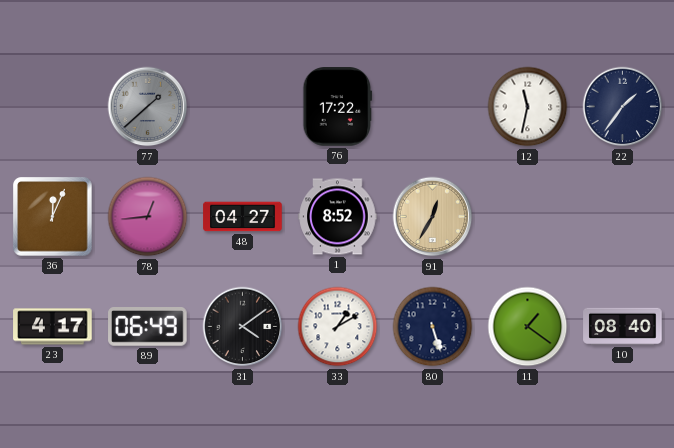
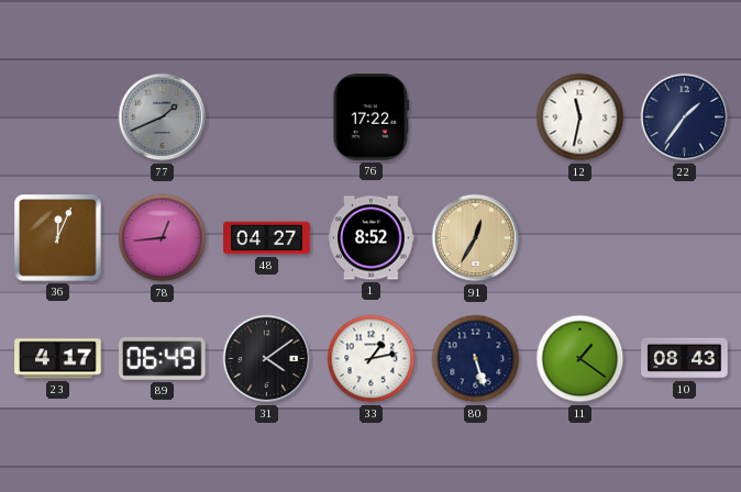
77: 1:38 -> 1:41
33: 1:10 -> 1:13
10: 08:40 -> 08:43
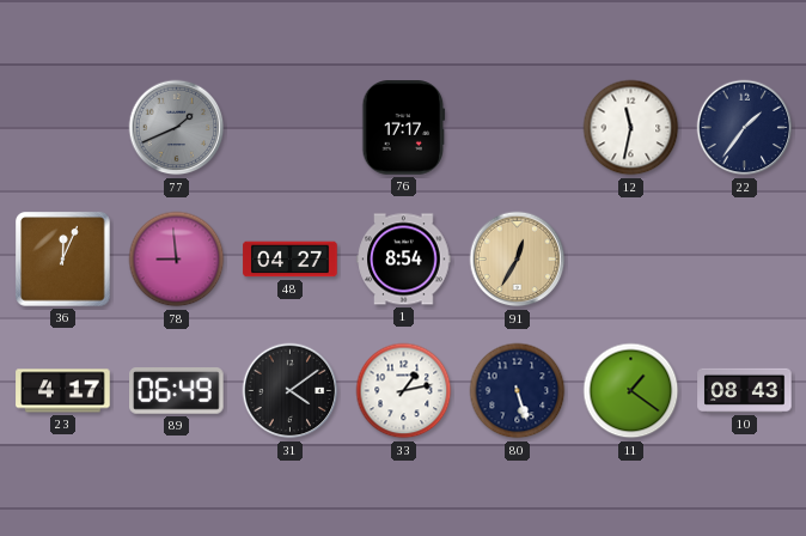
76: 17:22 -> 17:17
78: 12:44 -> 8:59
1: 8:52 -> 8:54
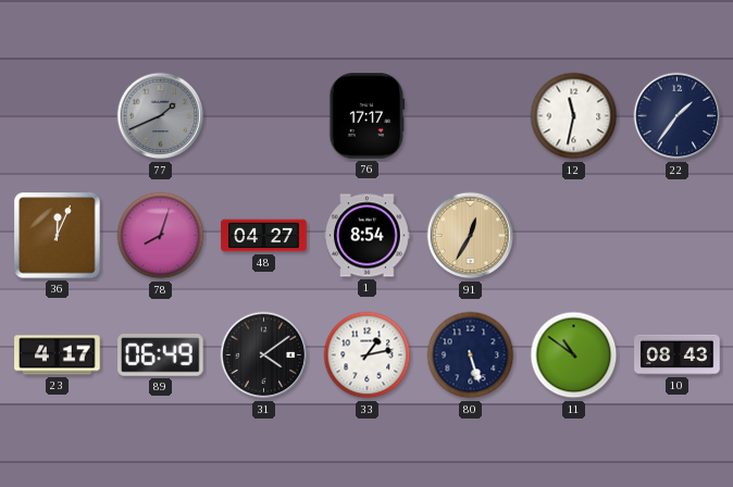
78: 8:59 -> 8:03
11: 1:21 -> 10:51
